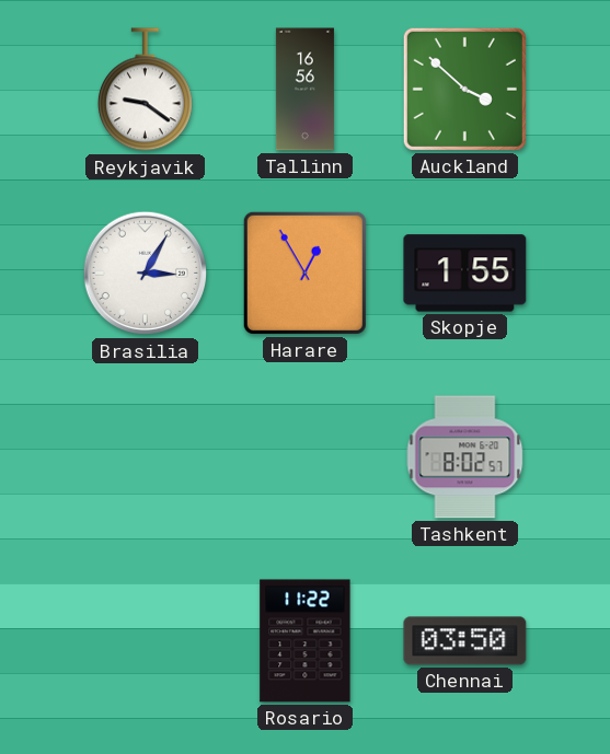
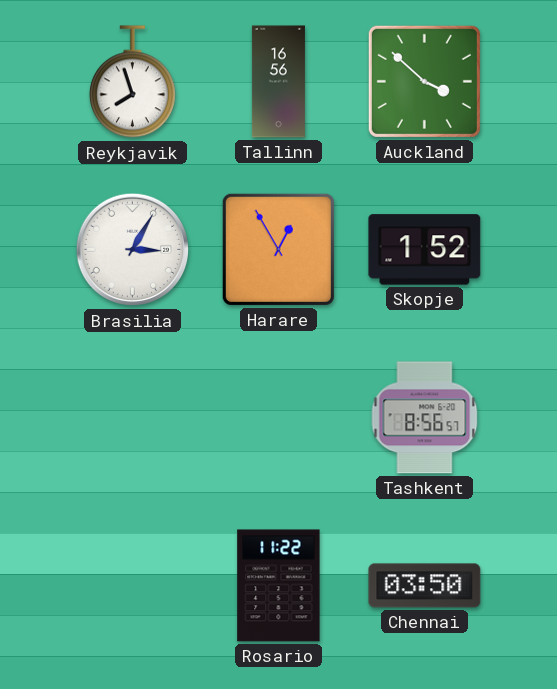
Reykjavik: 9:21 -> 7:57
Skopje: 1:55 -> 1:52
Tashkent: 8:02 -> 8:56
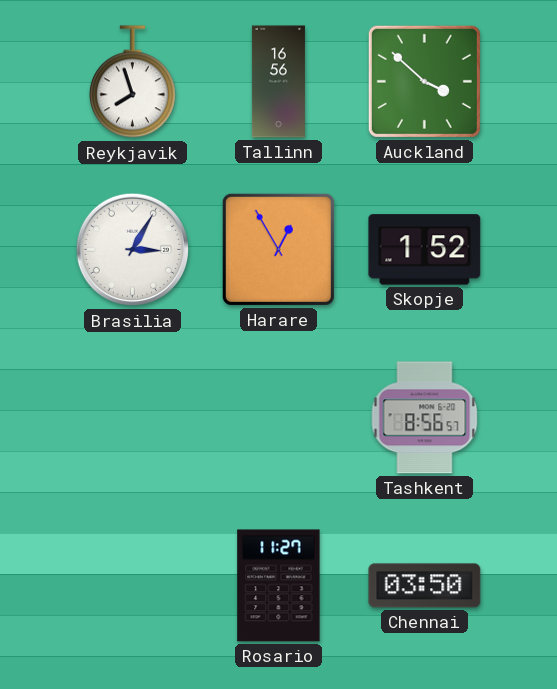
Rosario: 11:22 -> 11:27
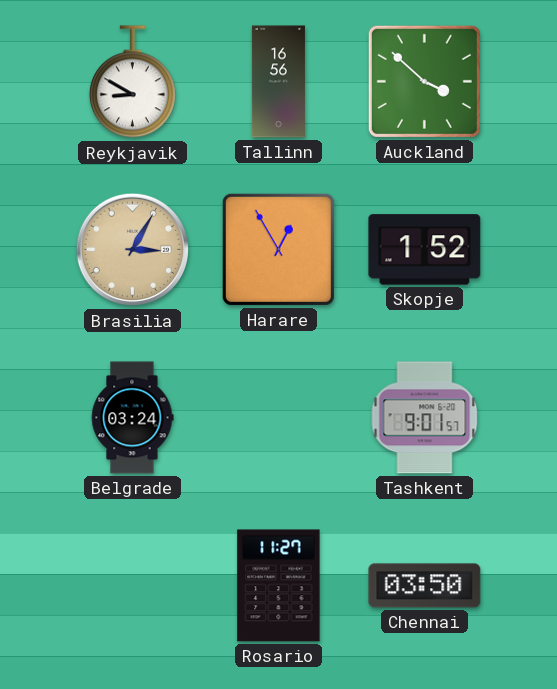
Reykjavik: 7:57 -> 8:50
Brasilia dial: white -> champagne
Belgrade: none -> 03:24
Tashkent: 8:56 -> 9:01
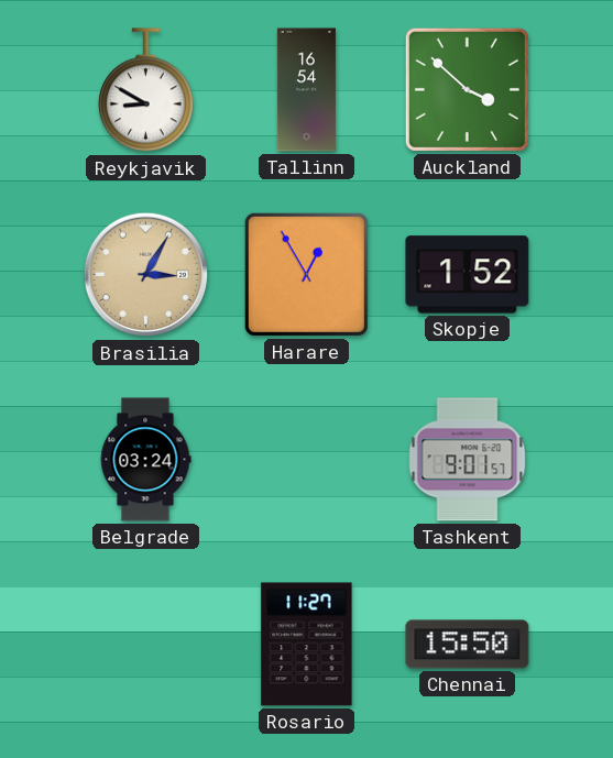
Tallinn: 16:56 -> 16:54
Chennai: 03:50 -> 15:50
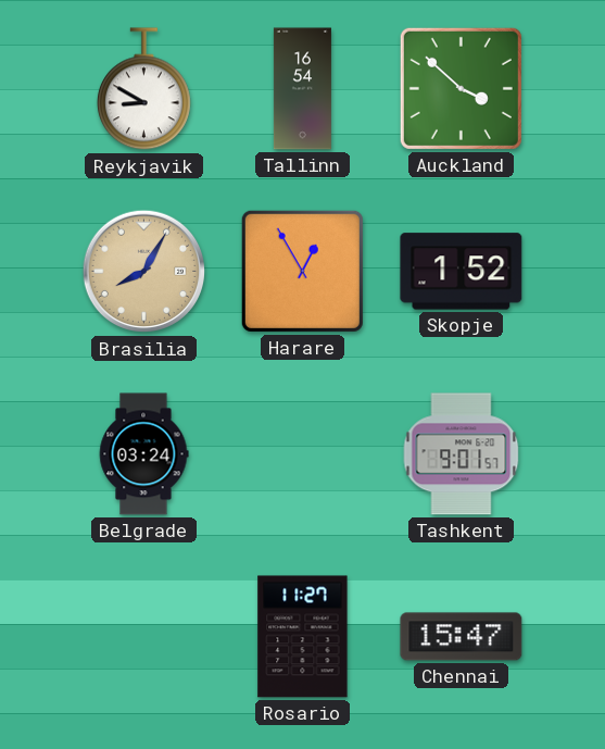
Brasilia: 3:05 -> 8:05
Chennai: 15:50 -> 15:47
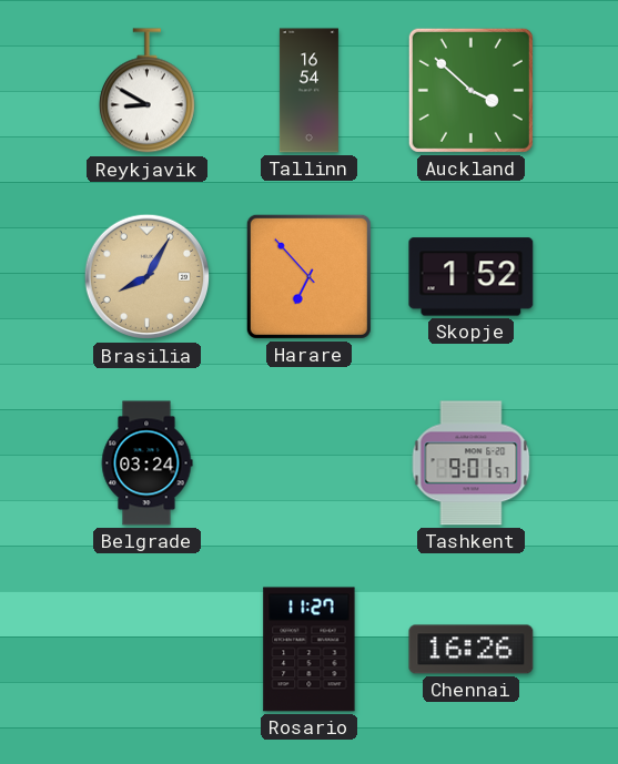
Harare: 12:55 -> 6:53
Chennai: 15:47 -> 16:26
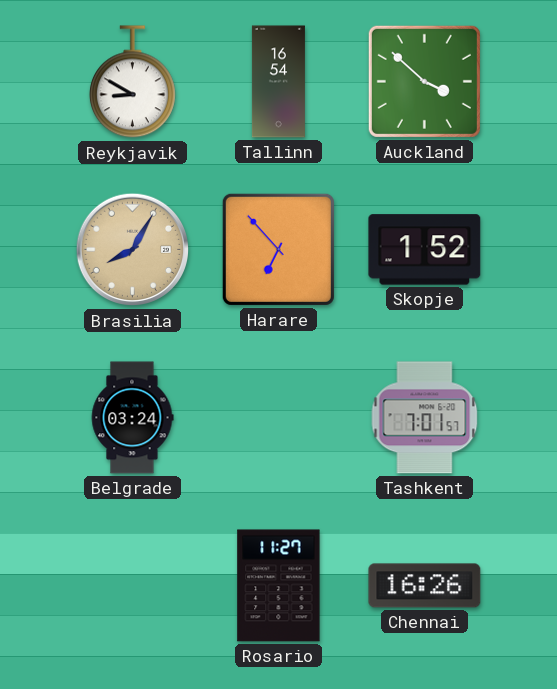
Tashkent: 9:01 -> 7:01
